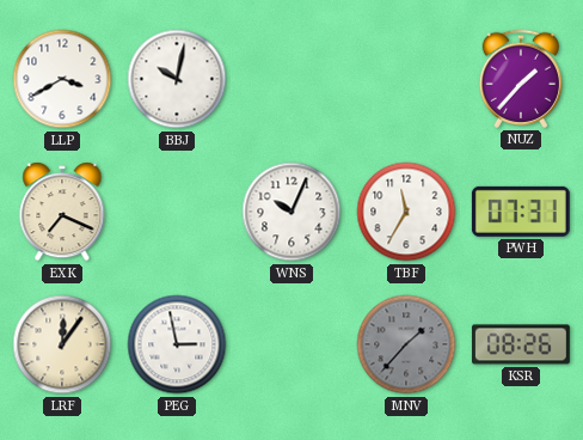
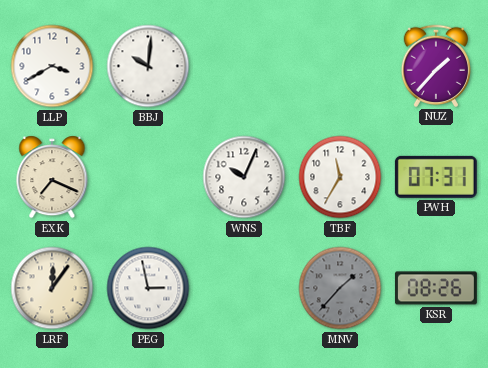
BBJ: 10:02 -> 10:01
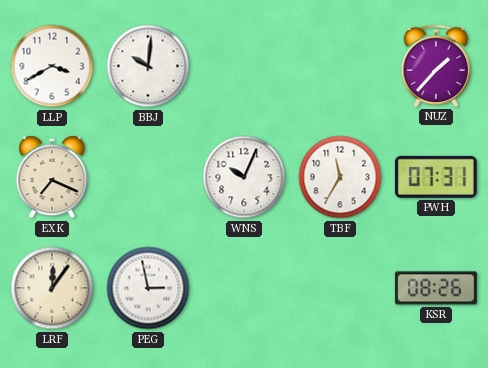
MNV: 1:37 -> none
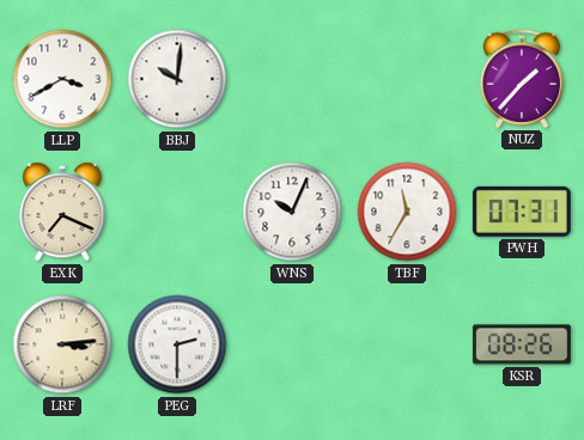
LRF: 12:06 -> 3:14
PEG: 2:58 -> 2:30
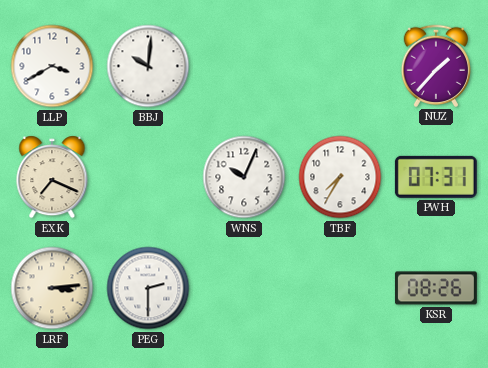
TBF: 11:35 -> 7:35
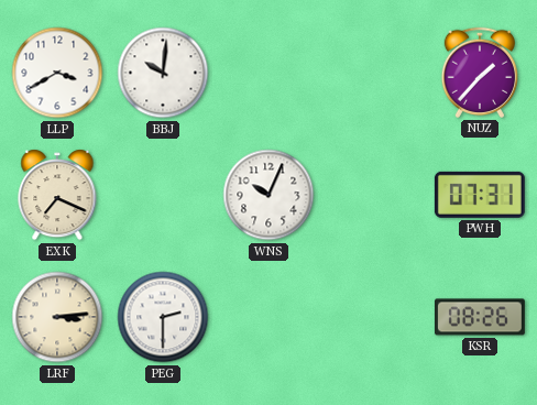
TBF: 7:35 -> none
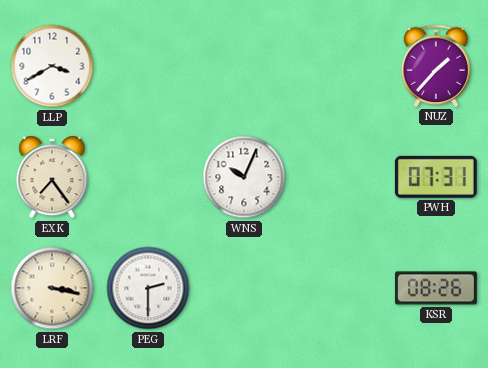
BBJ: 10:01 -> none
EXK: 7:19 -> 7:24
LRF: 3:14 -> 3:17
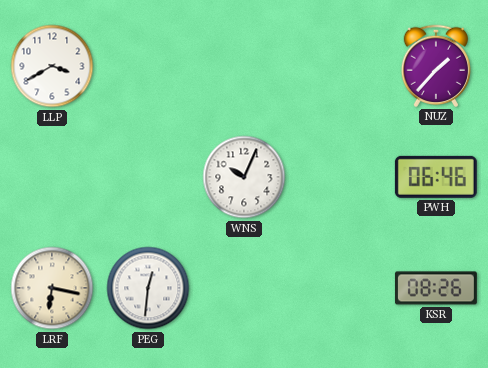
EXK: 7:24 -> none
PWH: 07:31 -> 06:46
LRF: 3:17 -> 6:17
PEG: 2:30 -> 12:31
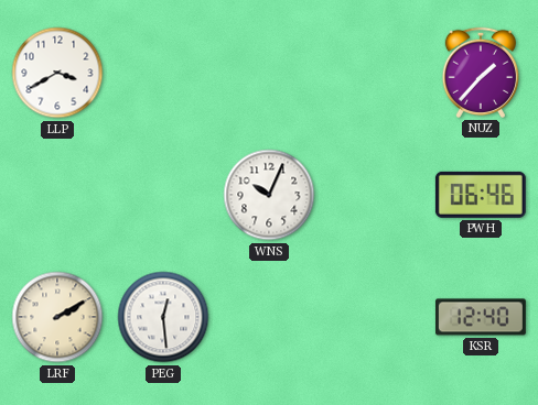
LRF: 6:17 -> 2:10
PEG: 12:31 -> 12:29
KSR: 08:26 -> 12:40
